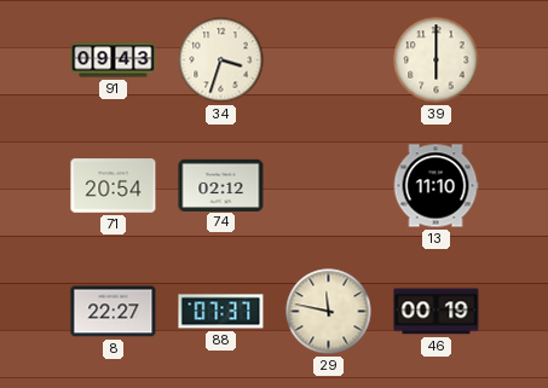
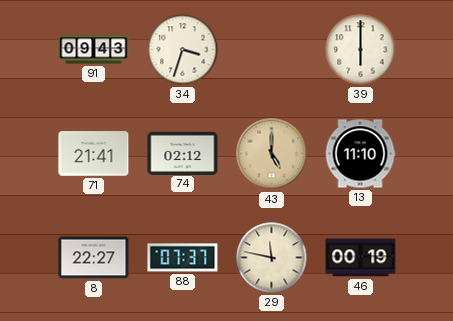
71: 20:54 -> 21:41
43: none -> 5:00
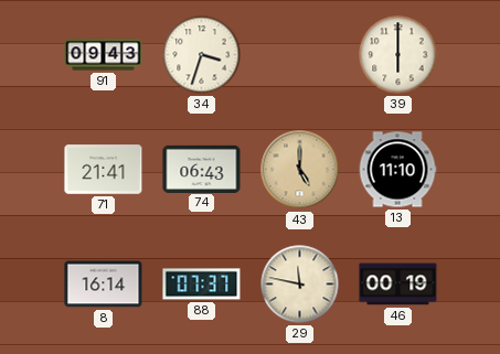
74: 02:12 -> 06:43
8: 22:27 -> 16:14
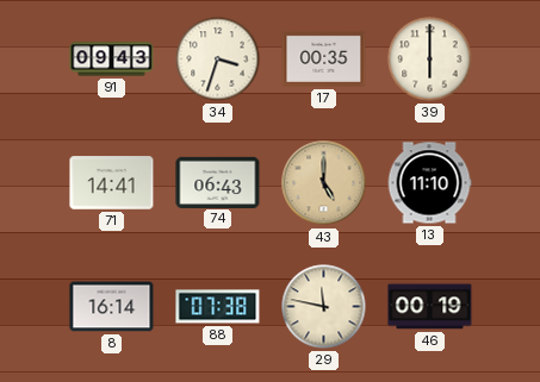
17: none -> 00:35
71: 21:41 -> 14:41
88: 07:37 -> 07:38
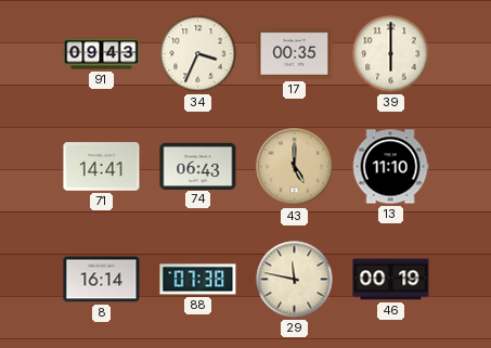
34: 3:33 -> 3:34
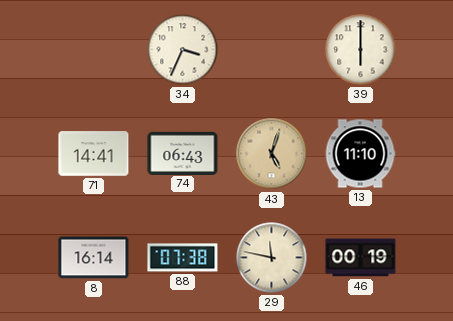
91: 09:43 -> none
17: 00:35 -> none
43: 5:00 -> 5:03
